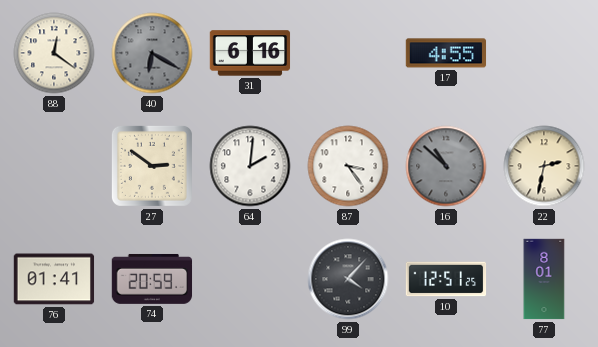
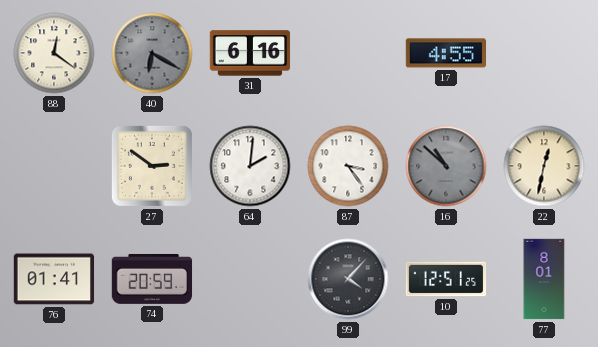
22: 2:32 -> 12:32
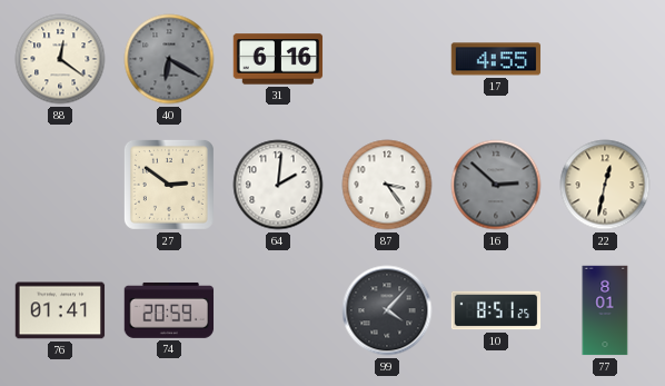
16: 10:52 -> 2:52
10: 12:51 -> 8:51
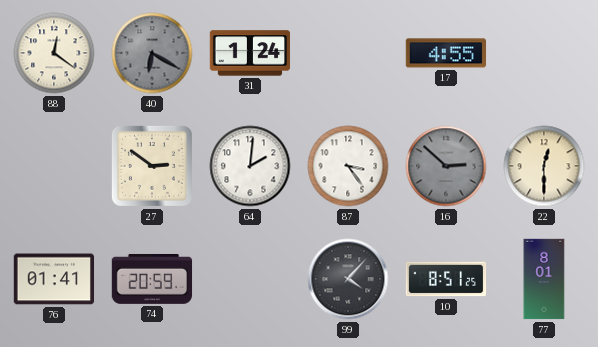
31: 6:16 -> 1:24
22: 12:32 -> 12:30
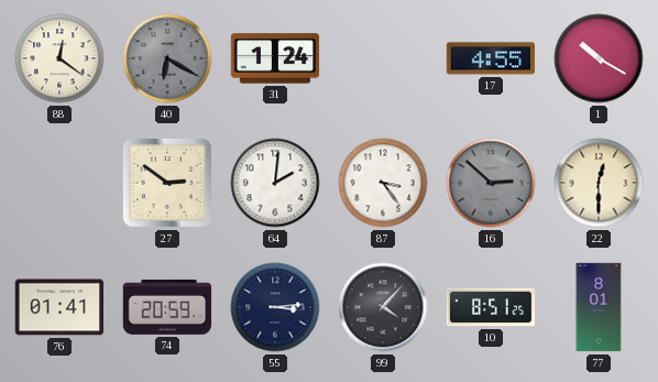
1: none -> 10:20
55: none -> 3:14
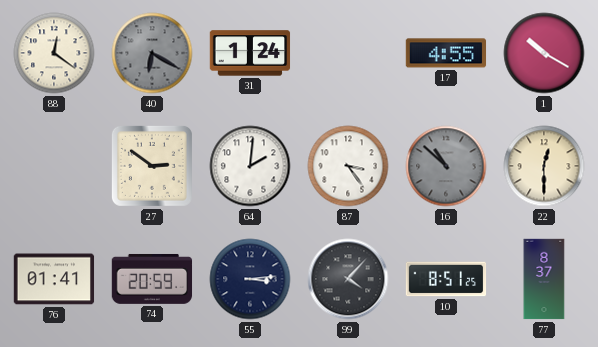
16: 2:52 -> 10:52
77: 8:01 -> 8:37
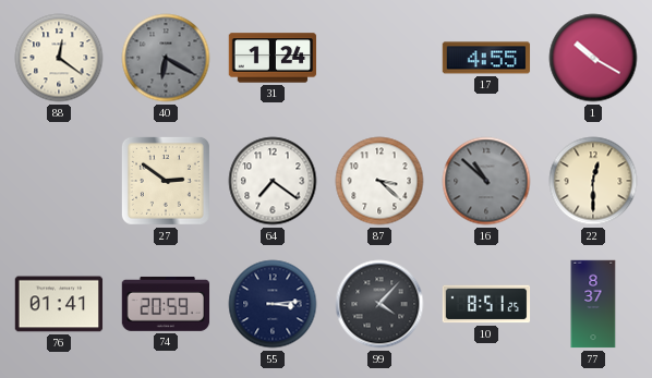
64: 2:01 -> 7:21
87: 3:24 -> 3:22
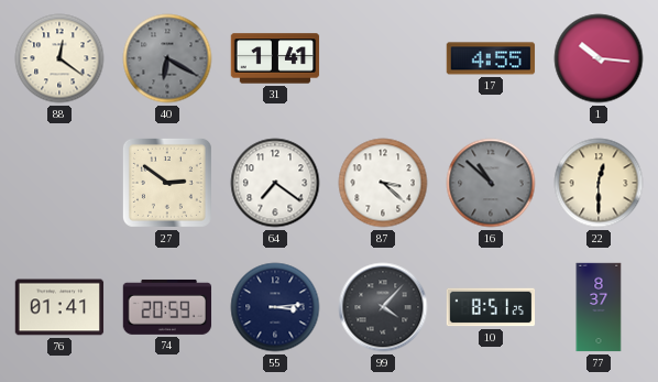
31: 1:24 -> 1:41
1: 10:20 -> 10:16
